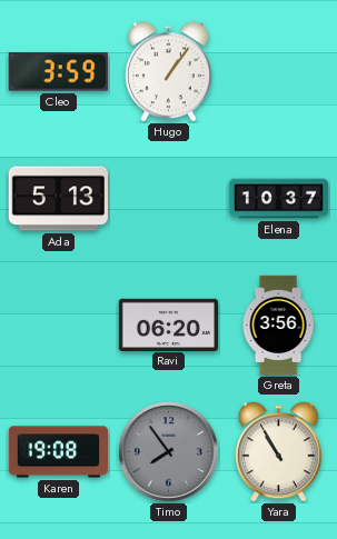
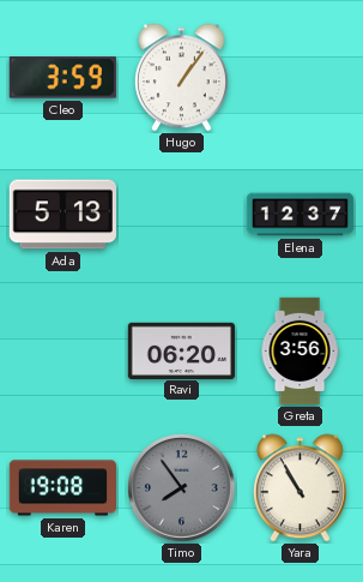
Elena: 10:37 -> 12:37
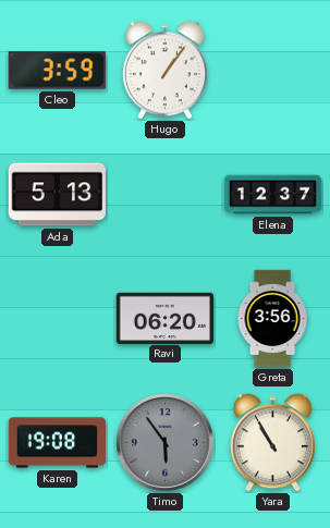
Timo: 7:54 -> 5:54
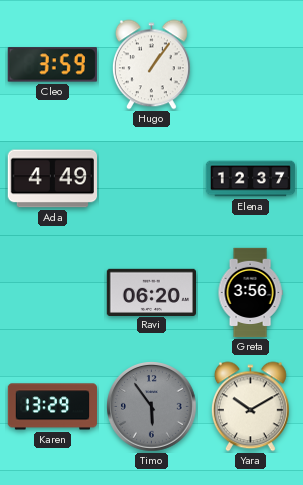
Ada: 5:13 -> 4:49
Karen: 19:08 -> 13:29
Yara: 10:55 -> 10:10
